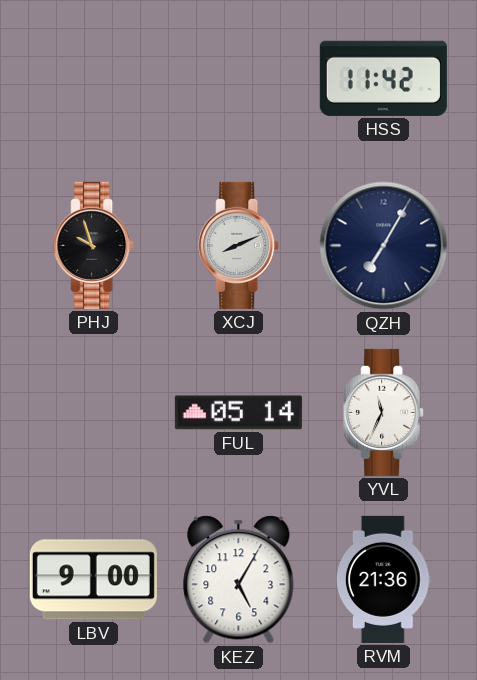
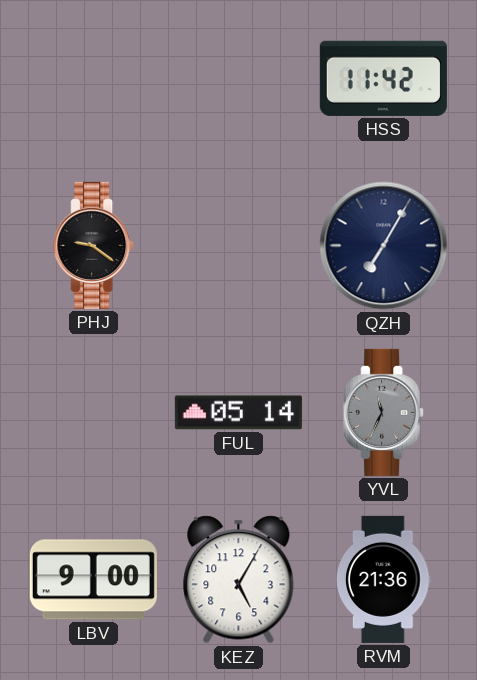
PHJ: 9:57 -> 9:21
XCJ: 8:11 -> none
YVL dial: white -> grey
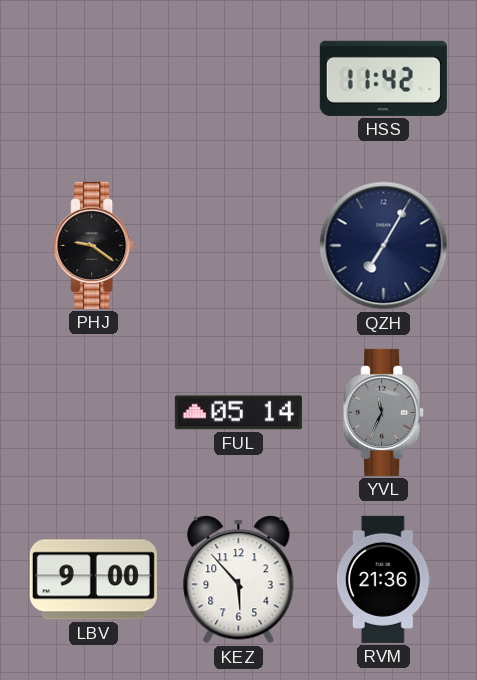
KEZ: 5:05 -> 5:53
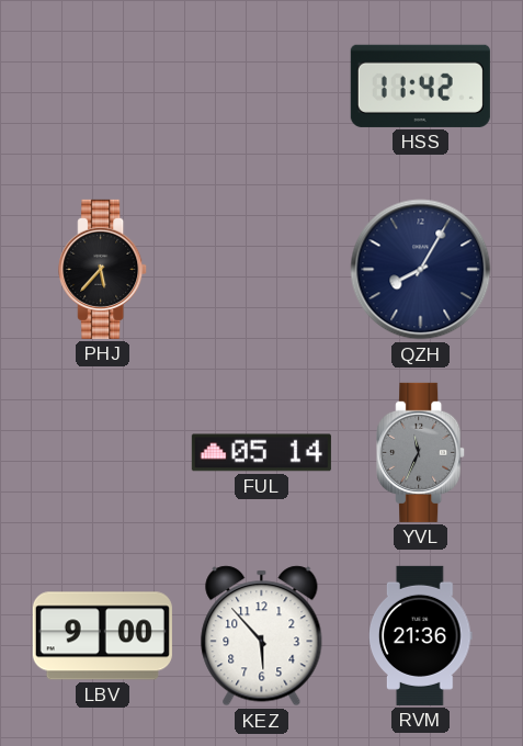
PHJ: 9:21 -> 5:37
QZH: 7:05 -> 8:05
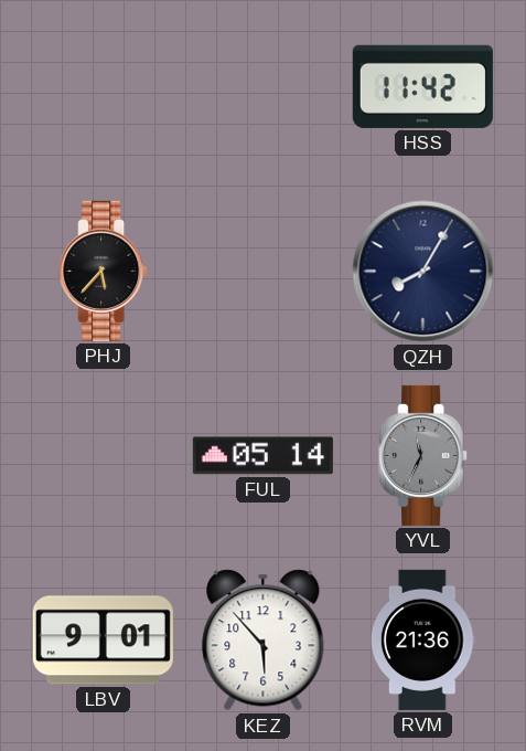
LBV: 9:00 -> 9:01
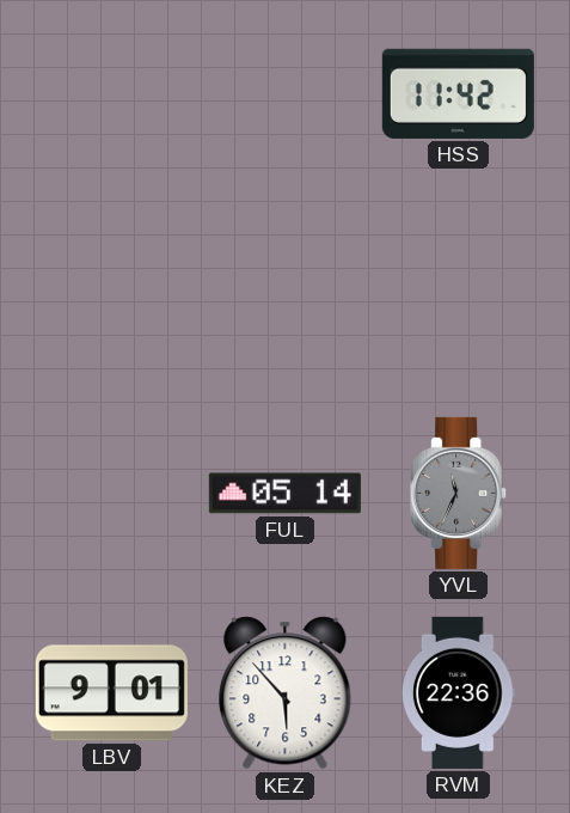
PHJ: 5:37 -> none
QZH: 8:05 -> none
RVM: 21:36 -> 22:36
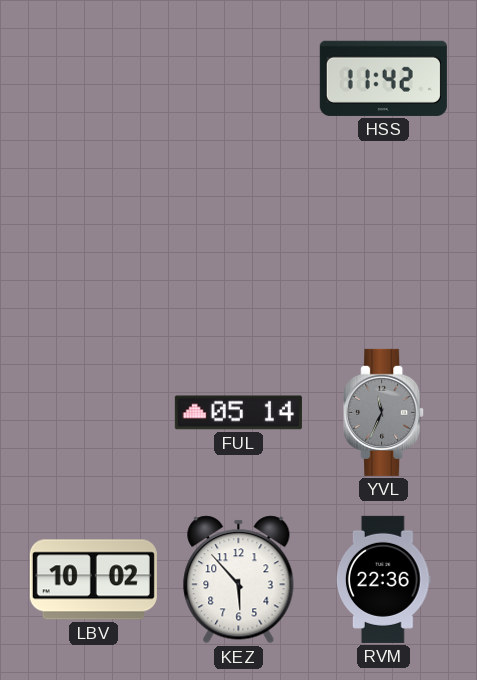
LBV: 9:01 -> 10:02
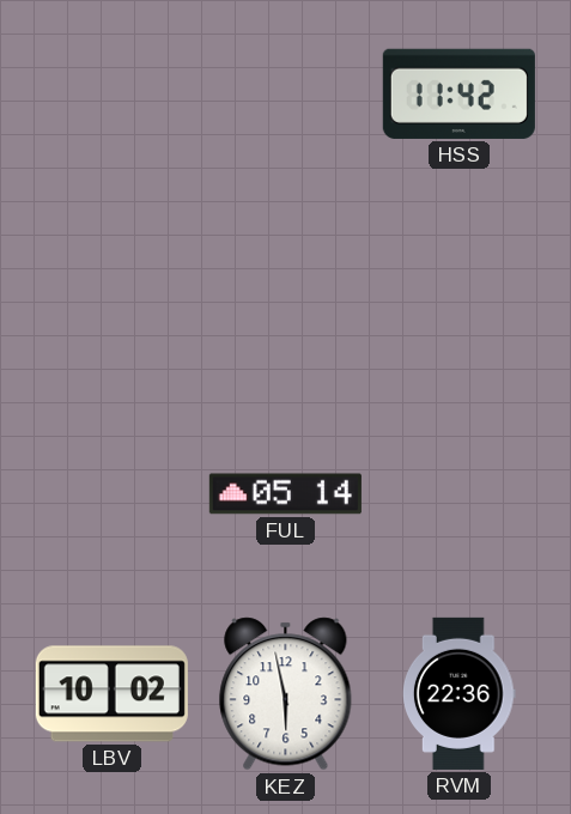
YVL: 11:34 -> none
KEZ: 5:53 -> 5:58
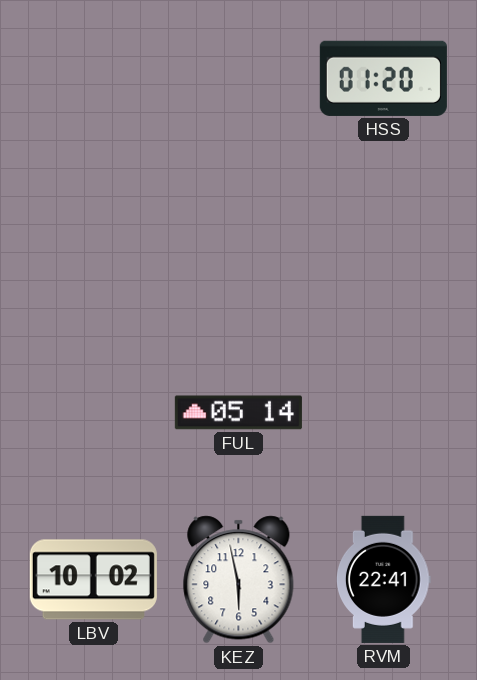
HSS: 11:42 -> 01:20
RVM: 22:36 -> 22:41
